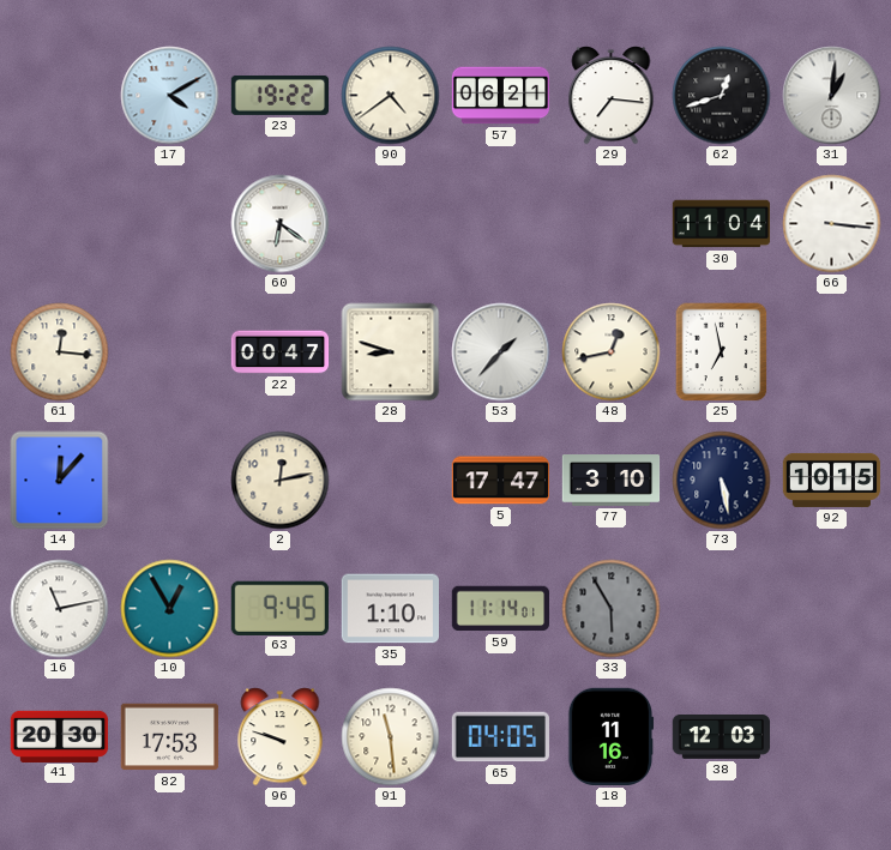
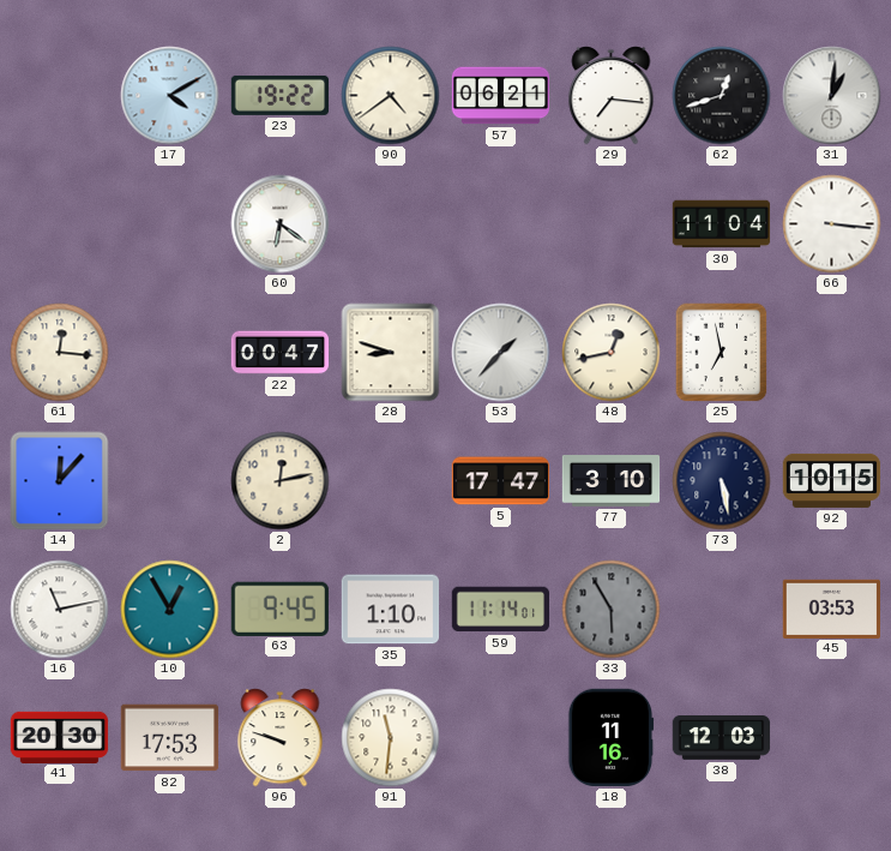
45: none -> 03:53
91: 11:29 -> 11:31
65: 04:05 -> none
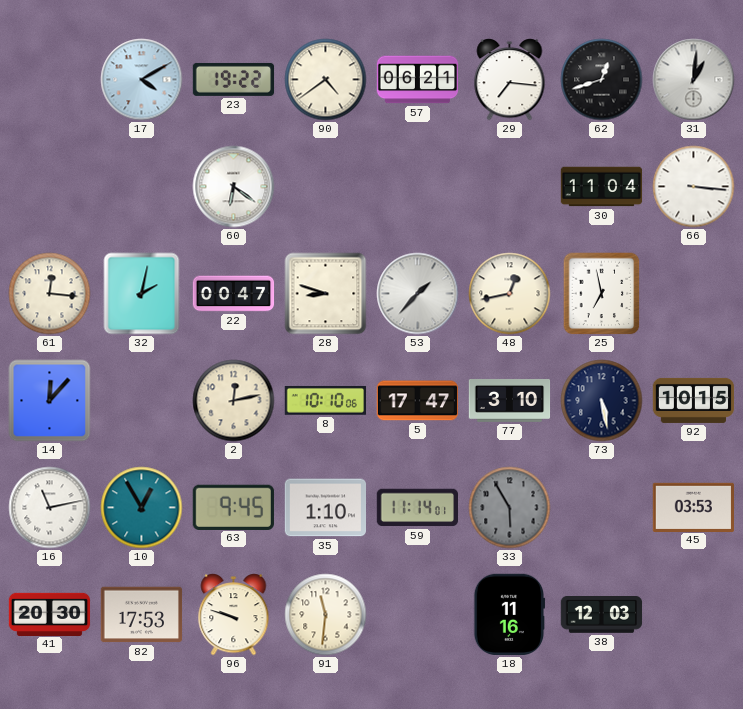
32: none -> 2:02
8: none -> 10:10
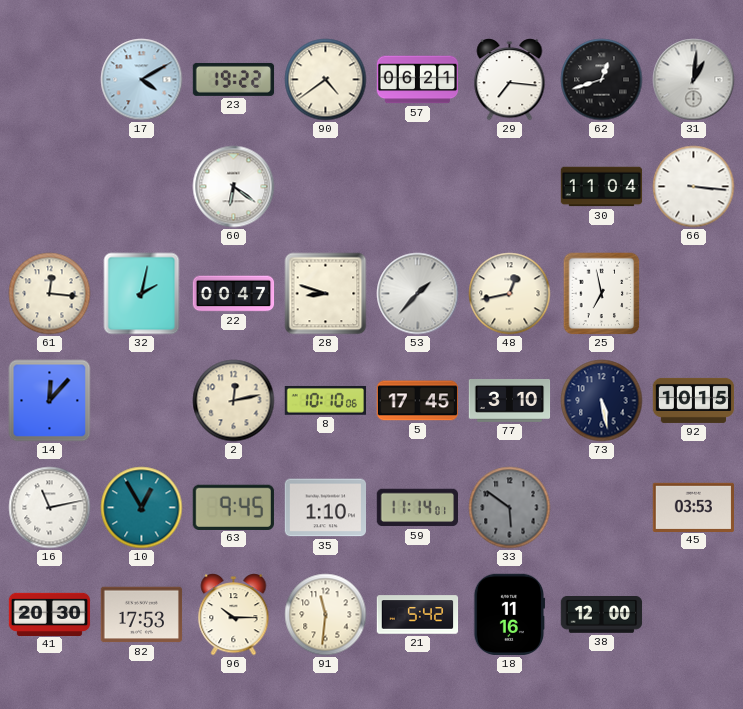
5: 17:47 -> 17:45
33: 5:55 -> 5:51
96: 9:48 -> 10:15
21: none -> 5:42
38: 12:03 -> 12:00
